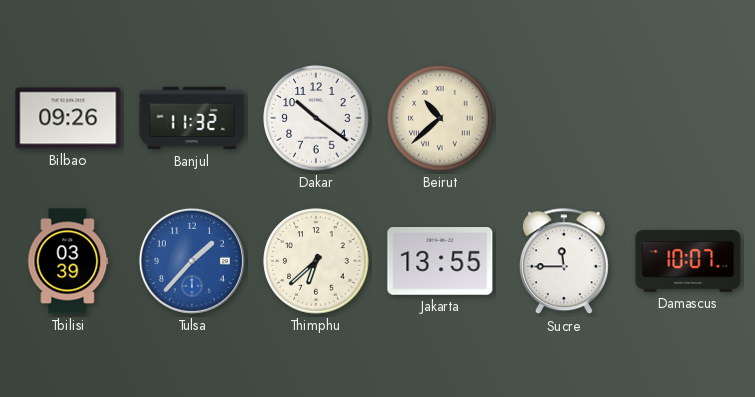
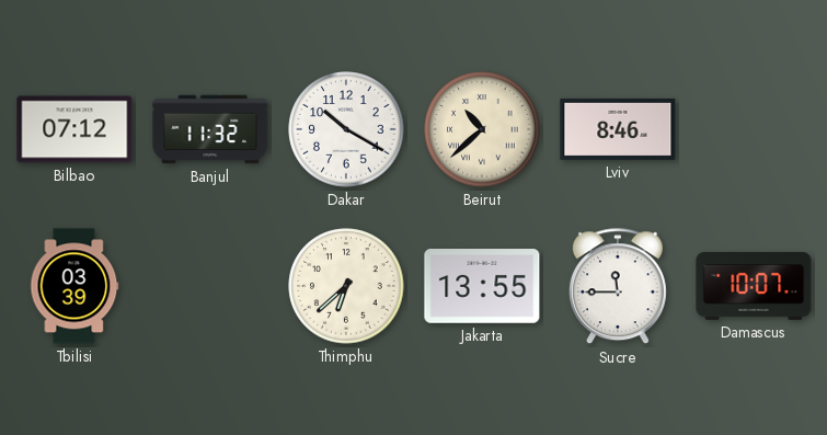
Bilbao: 09:26 -> 07:12
Dakar: 10:21 -> 10:20
Lviv: none -> 8:46
Tulsa: 1:37 -> none
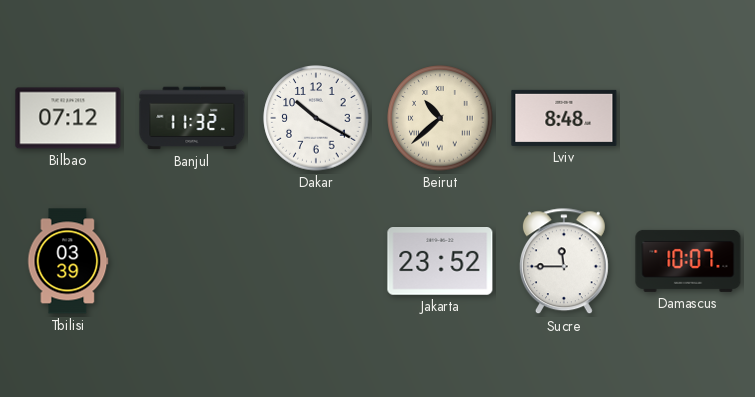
Lviv: 8:46 -> 8:48
Thimphu: 6:38 -> none
Jakarta: 13:55 -> 23:52
